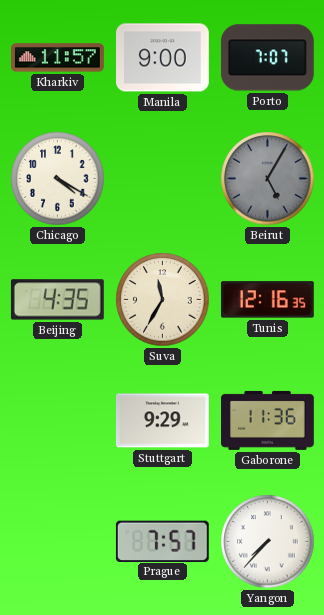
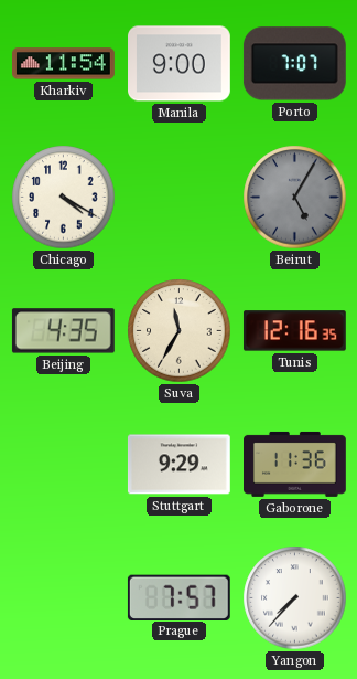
Kharkiv: 11:57 -> 11:54
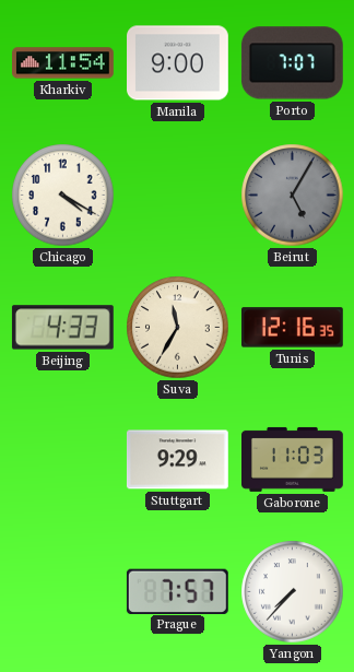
Beijing: 4:35 -> 4:33
Gaborone: 11:36 -> 11:03
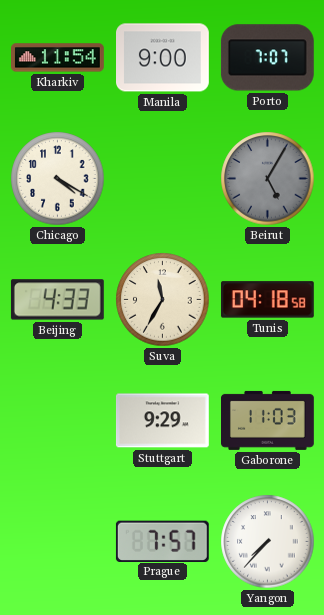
Tunis: 12:16 -> 04:18
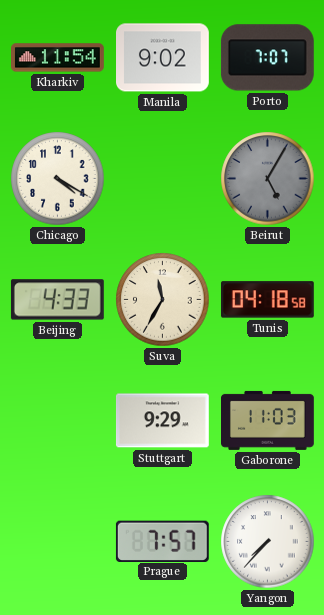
Manila: 9:00 -> 9:02
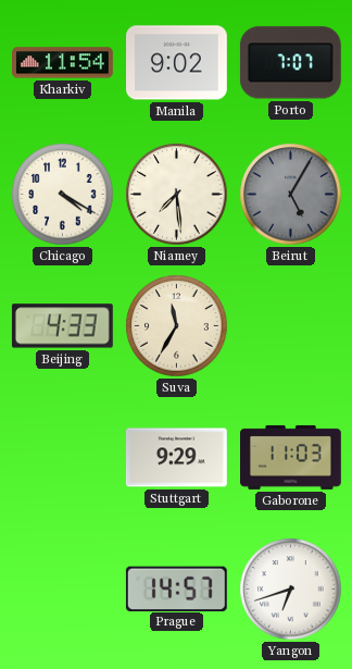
Niamey: none -> 7:29
Tunis: 04:18 -> none
Prague: 7:57 -> 14:57
Yangon: 7:37 -> 6:42
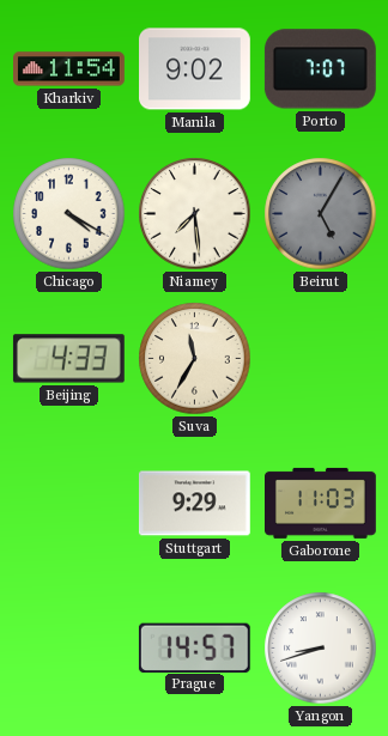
Yangon: 6:42 -> 8:42
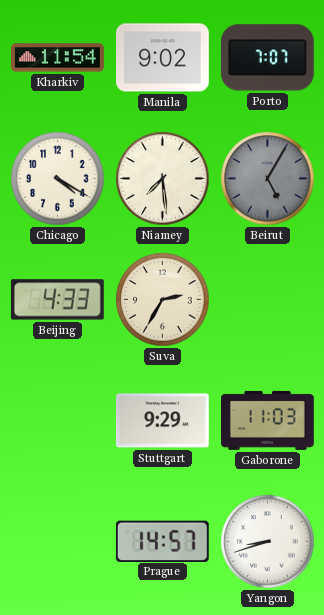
Suva: 11:35 -> 2:35
